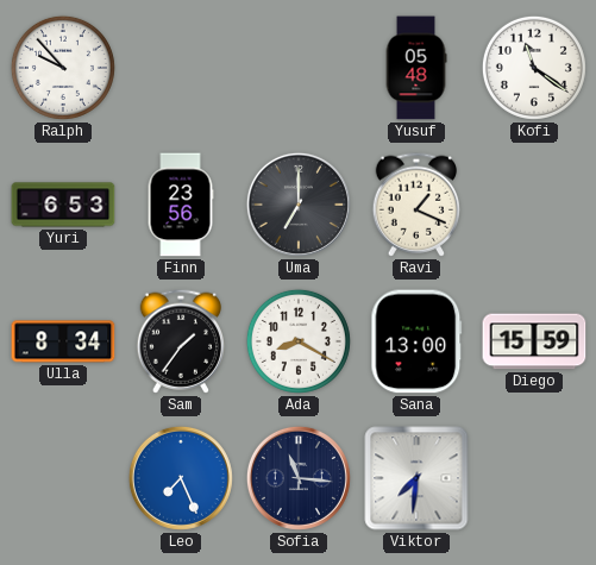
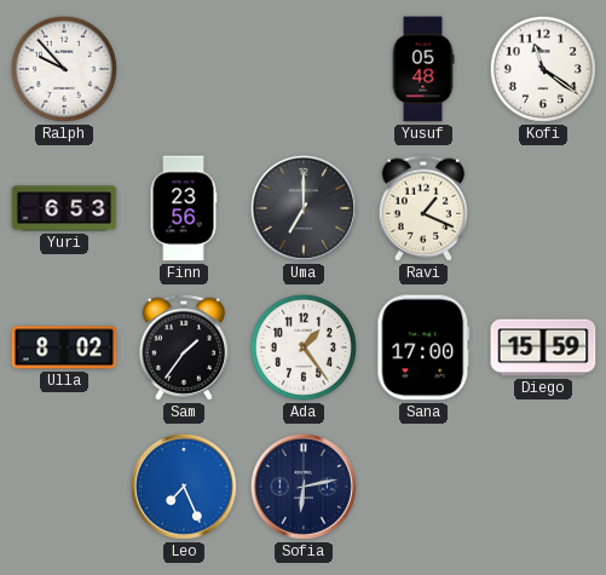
Ulla: 8:34 -> 8:02
Ada: 8:20 -> 1:24
Sana: 13:00 -> 17:00
Sofia: 11:16 -> 6:13
Viktor: 7:31 -> none
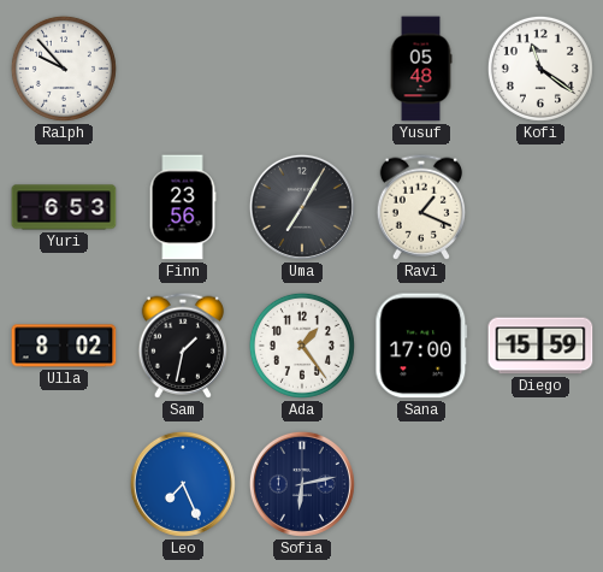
Uma: 7:00 -> 7:05
Sam: 1:36 -> 1:32
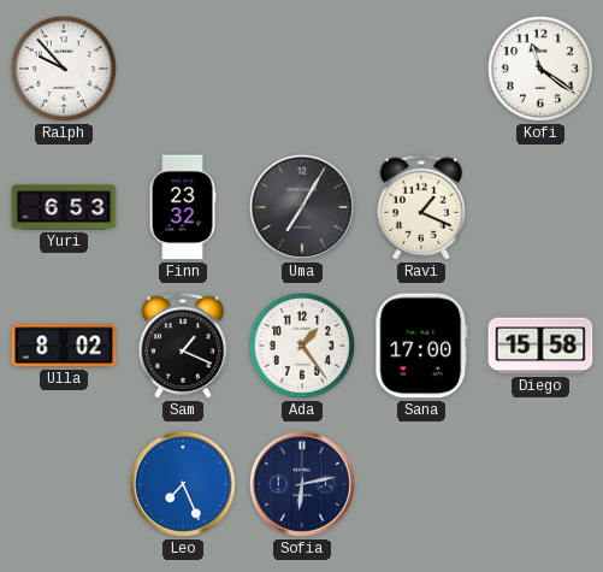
Yusuf: 05:48 -> none
Finn: 23:56 -> 23:32
Sam: 1:32 -> 1:19
Diego: 15:59 -> 15:58
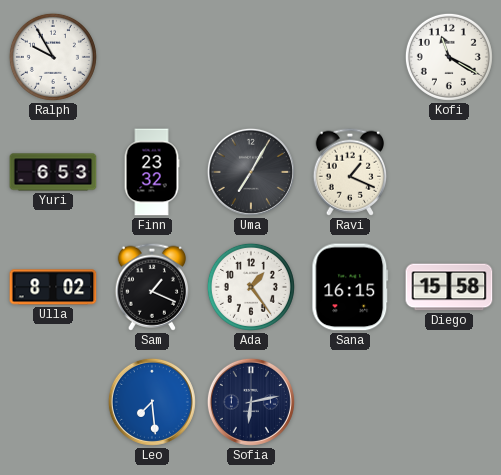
Ralph: 9:53 -> 9:55
Kofi: 11:21 -> 11:20
Sana: 17:00 -> 16:15
Leo: 7:26 -> 7:29
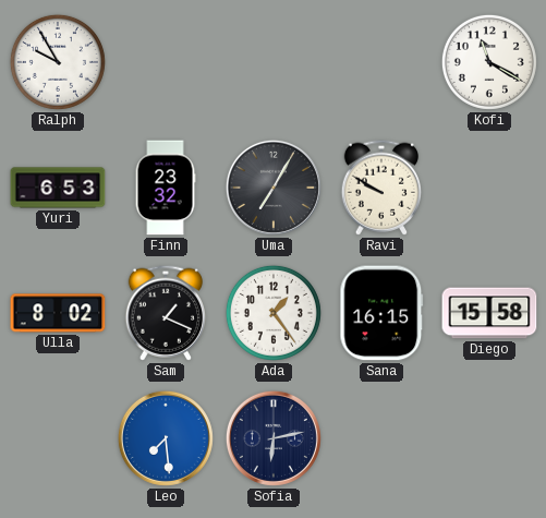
Ravi: 1:19 -> 9:50
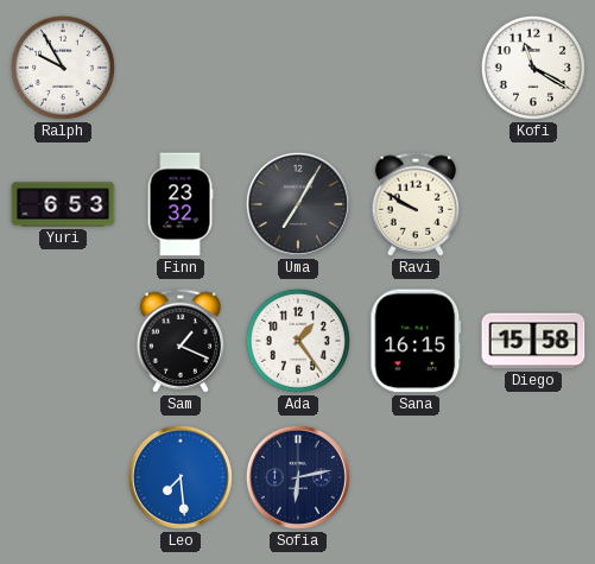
Ulla: 8:02 -> none
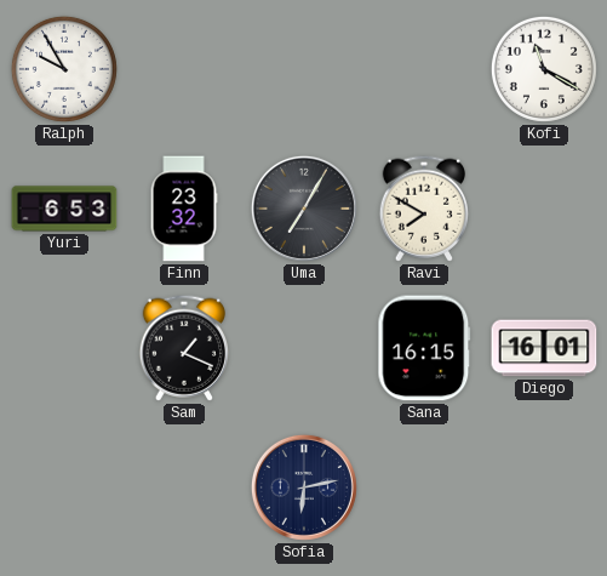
Ravi: 9:50 -> 7:50
Ada: 1:24 -> none
Diego: 15:58 -> 16:01
Leo: 7:29 -> none
